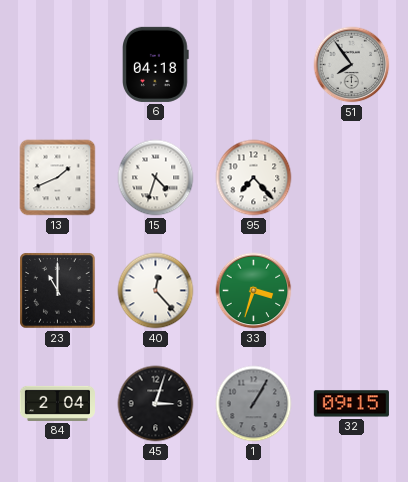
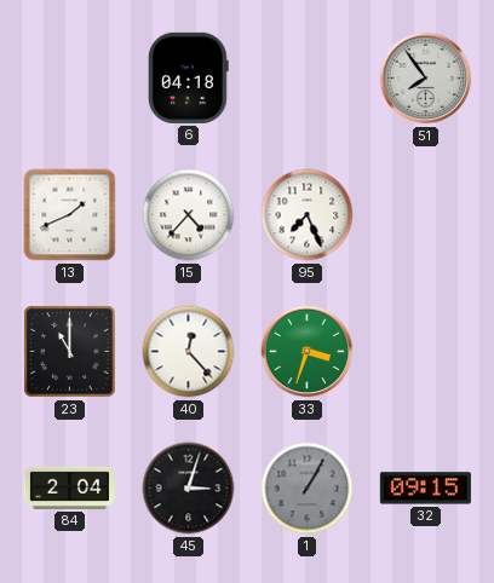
15: 4:33 -> 4:37
95: 7:23 -> 7:26
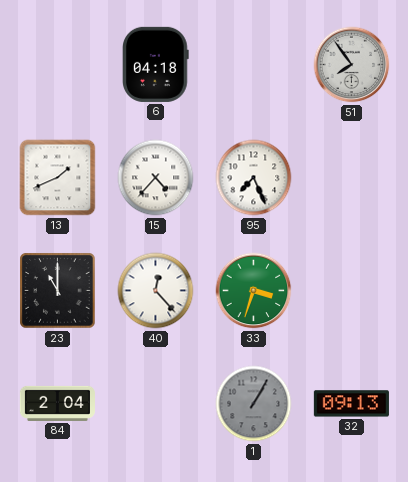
45: 3:03 -> none
32: 09:15 -> 09:13
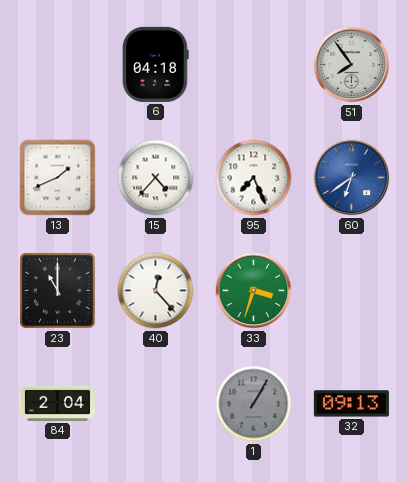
60: none -> 6:39
